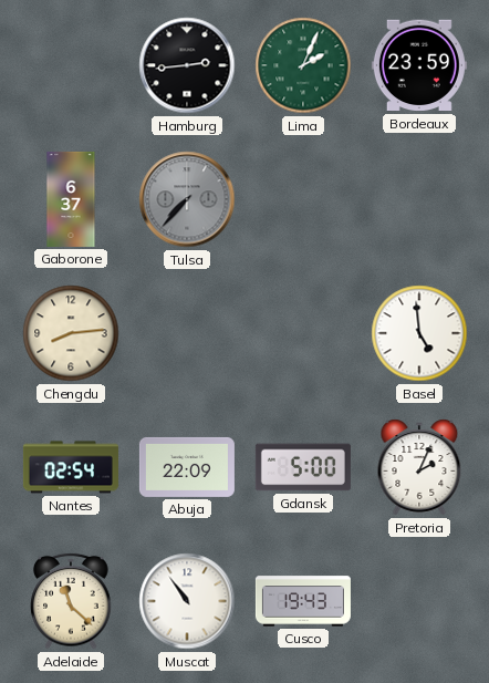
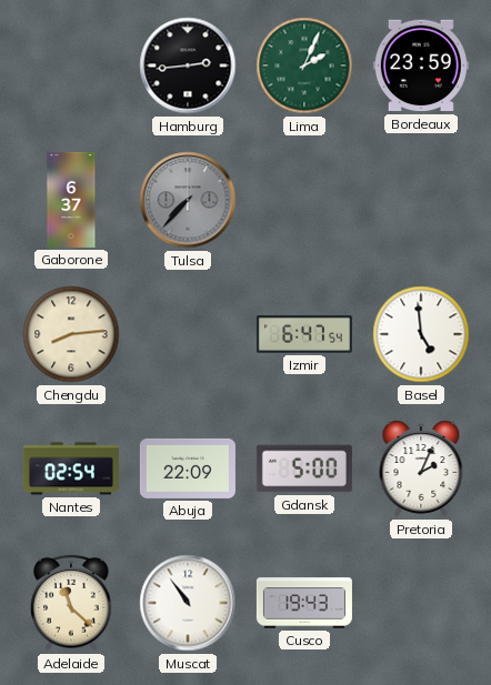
Izmir: none -> 6:47
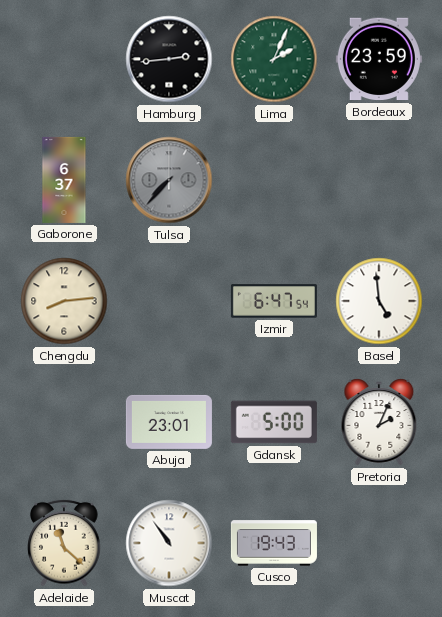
Nantes: 02:54 -> none
Abuja: 22:09 -> 23:01
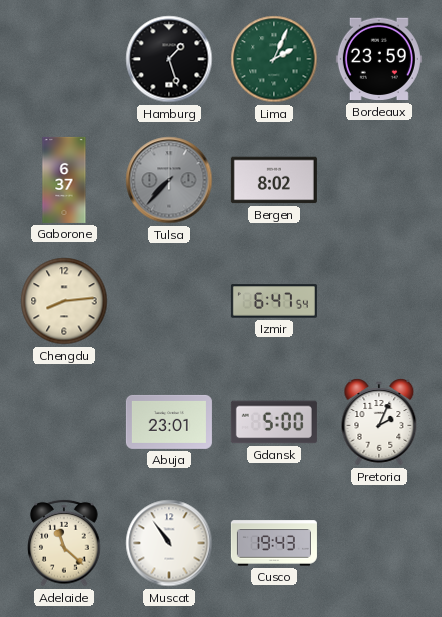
Hamburg: 2:44 -> 1:27
Bergen: none -> 8:02
Basel: 4:59 -> none
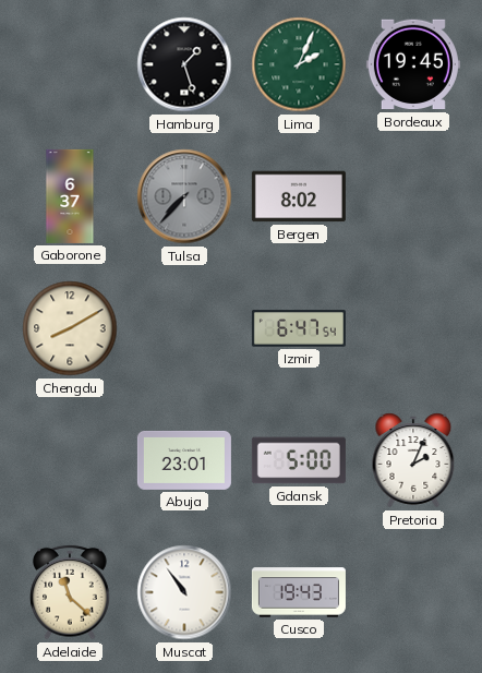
Bordeaux: 23:59 -> 19:45
Chengdu: 8:14 -> 8:10
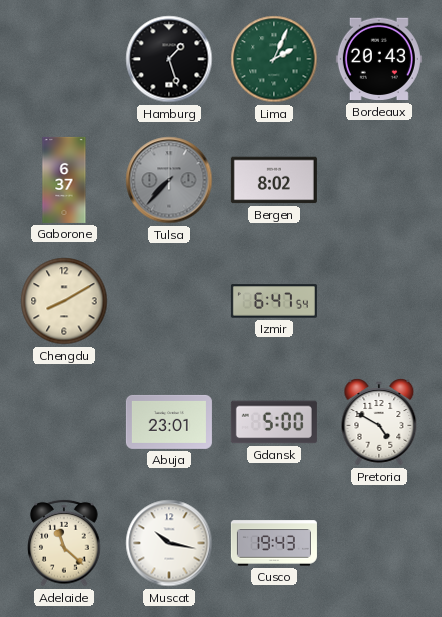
Bordeaux: 19:45 -> 20:43
Pretoria: 2:04 -> 4:50
Muscat: 10:54 -> 10:17
